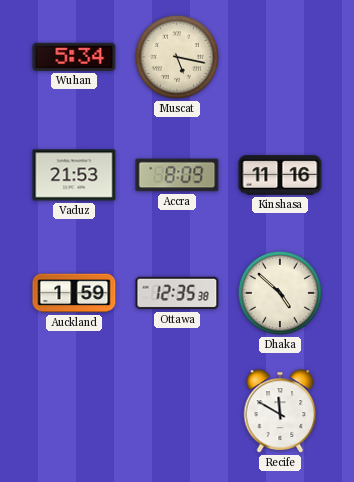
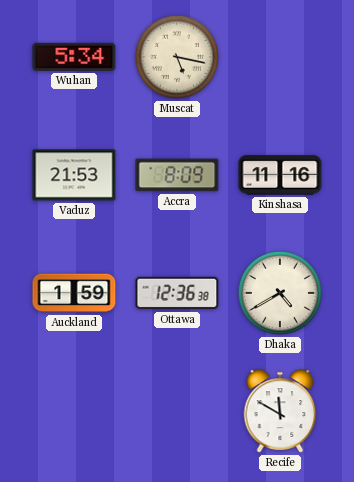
Ottawa: 12:35 -> 12:36
Dhaka: 4:52 -> 4:40
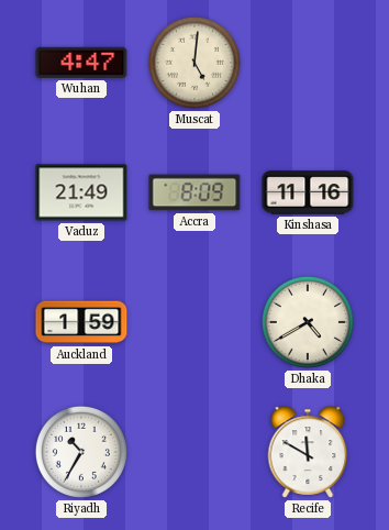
Wuhan: 5:34 -> 4:47
Muscat: 5:17 -> 5:01
Vaduz: 21:53 -> 21:49
Ottawa: 12:36 -> none
Riyadh: none -> 10:35
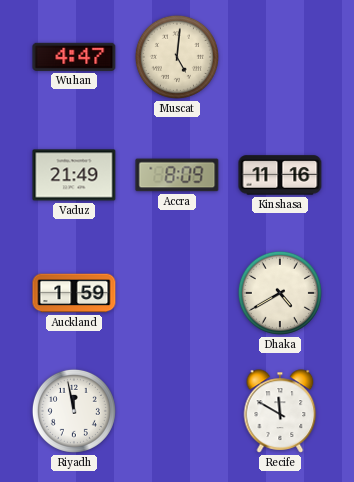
Riyadh: 10:35 -> 11:58
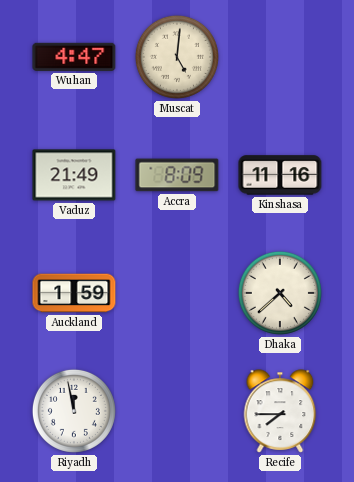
Dhaka: 4:40 -> 4:38
Recife: 11:50 -> 7:45
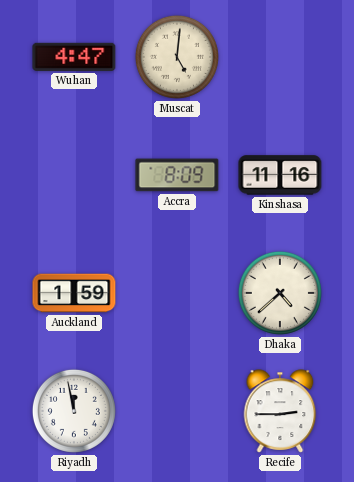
Vaduz: 21:49 -> none
Recife: 7:45 -> 2:45
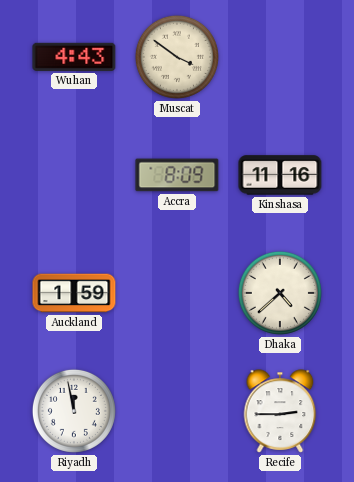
Wuhan: 4:47 -> 4:43
Muscat: 5:01 -> 3:51
